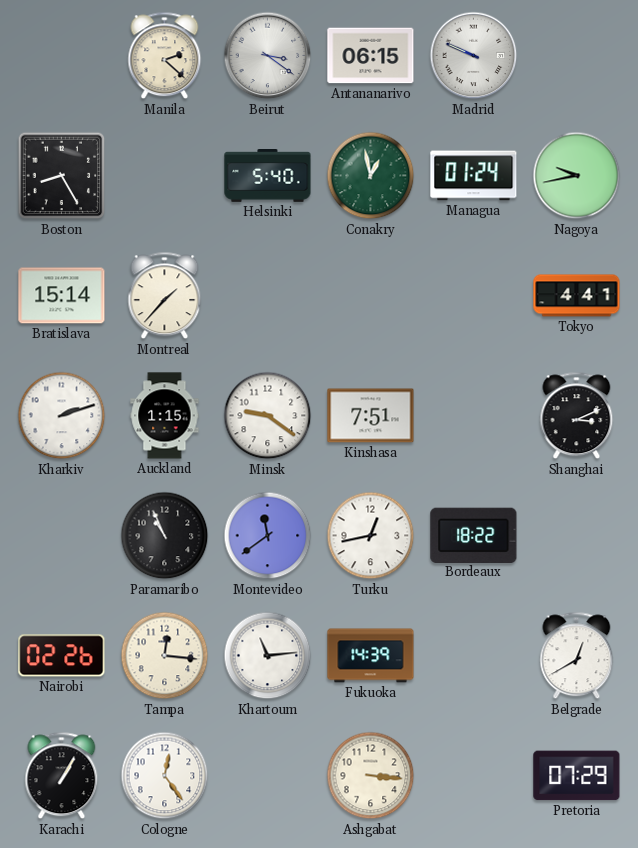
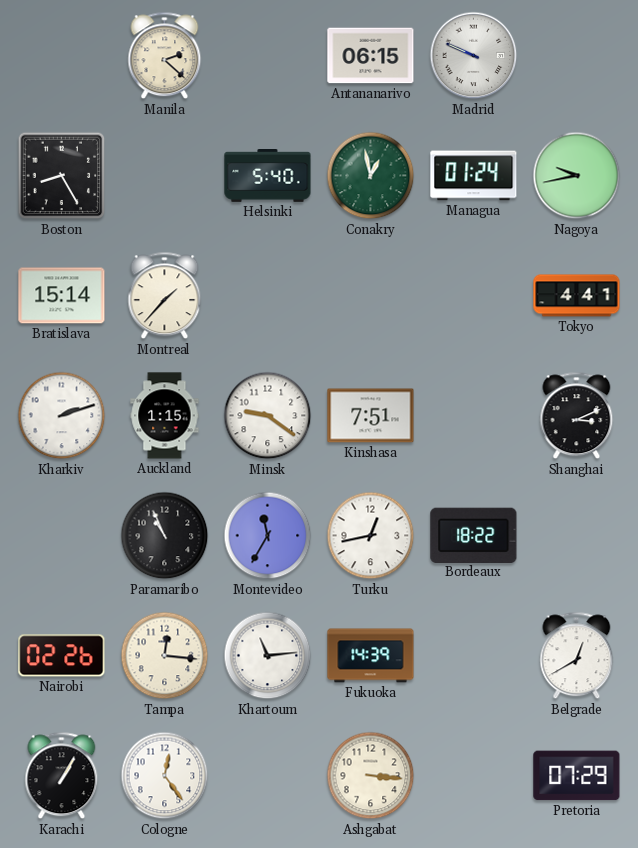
Beirut: 3:21 -> none
Montevideo: 11:39 -> 11:35
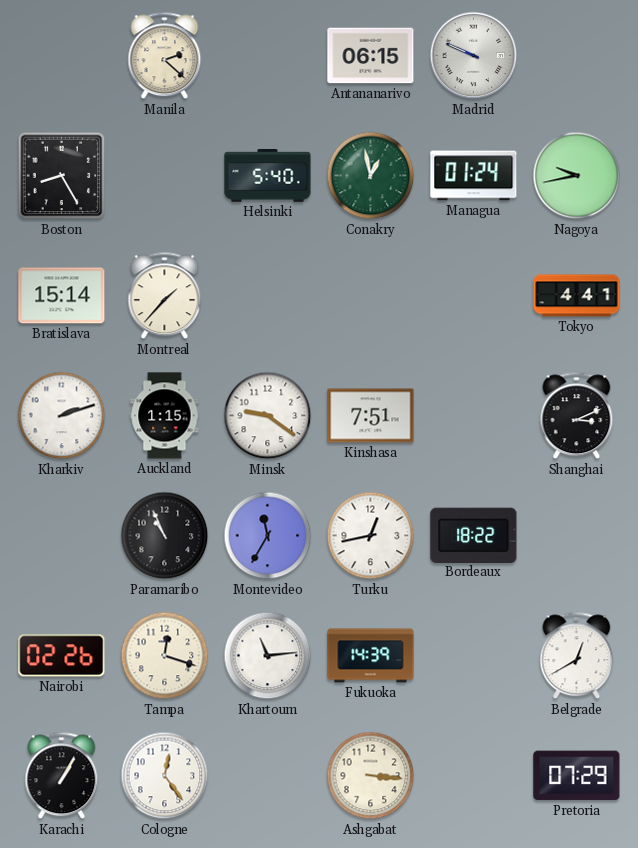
Tampa: 12:16 -> 12:18
